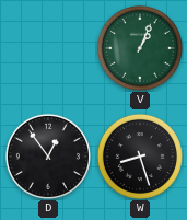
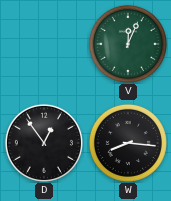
V: 1:04 -> 12:04
W: 8:27 -> 8:16
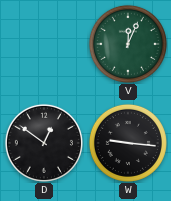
D: 12:54 -> 12:51
W: 8:16 -> 9:16
